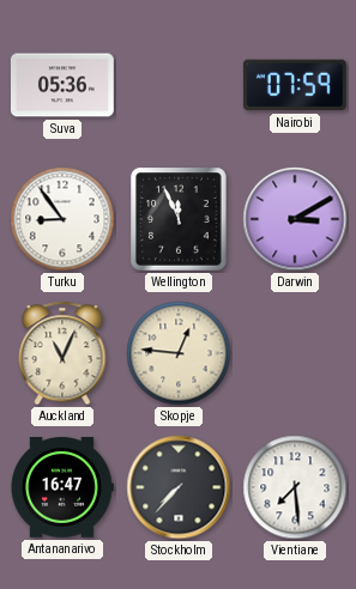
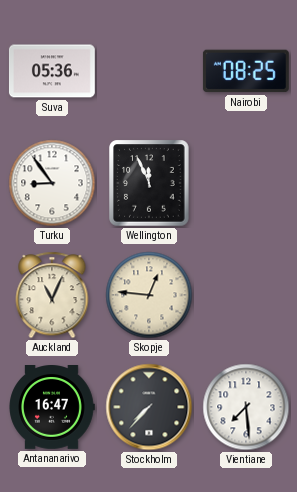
Nairobi: 07:59 -> 08:25
Darwin: 3:10 -> none
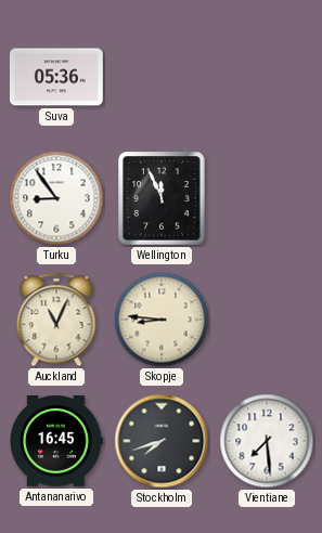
Nairobi: 08:25 -> none
Skopje: 12:46 -> 8:46
Antananarivo: 16:47 -> 16:45
Stockholm: 7:37 -> 7:42
